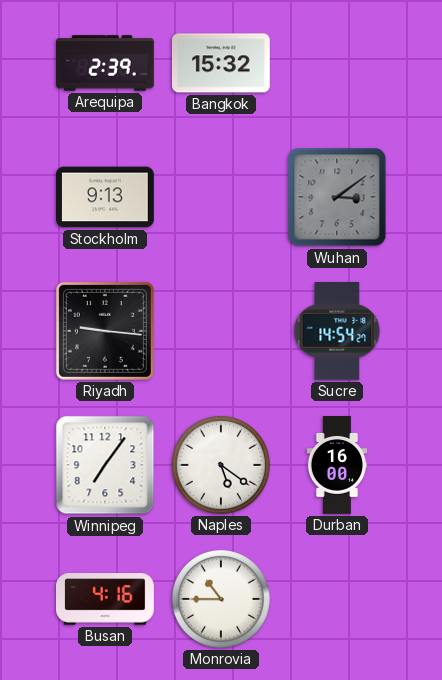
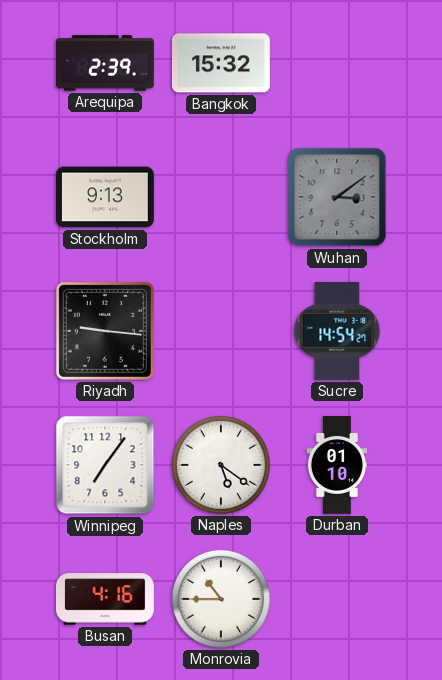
Durban: 16:00 -> 01:10
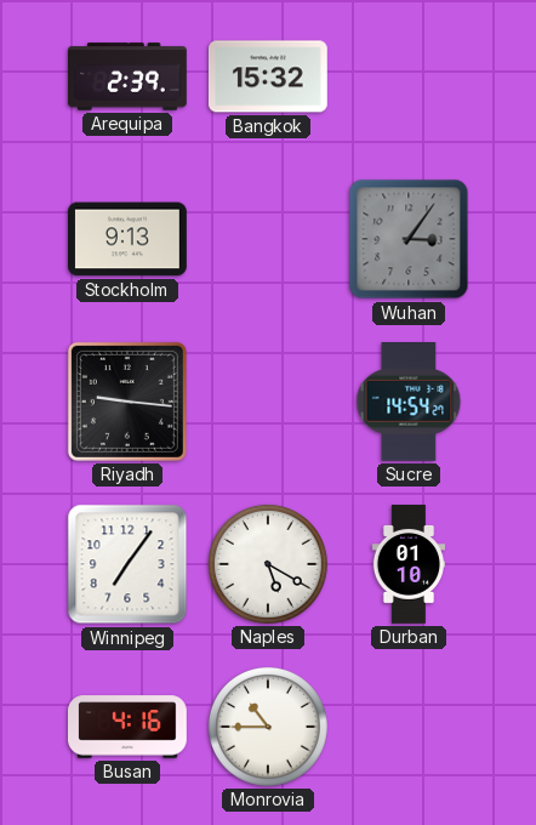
Wuhan: 3:09 -> 3:06
Naples: 5:21 -> 5:20
